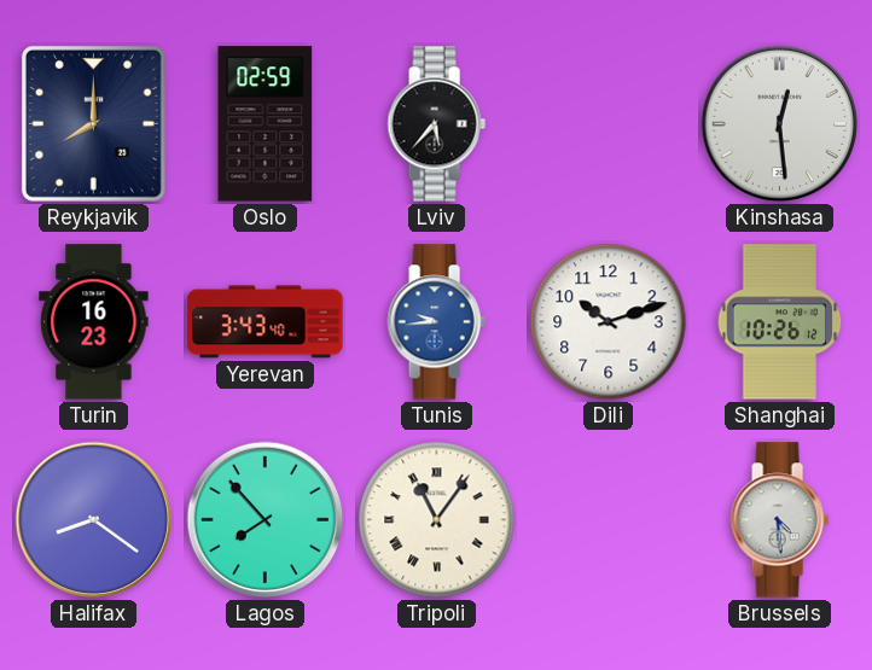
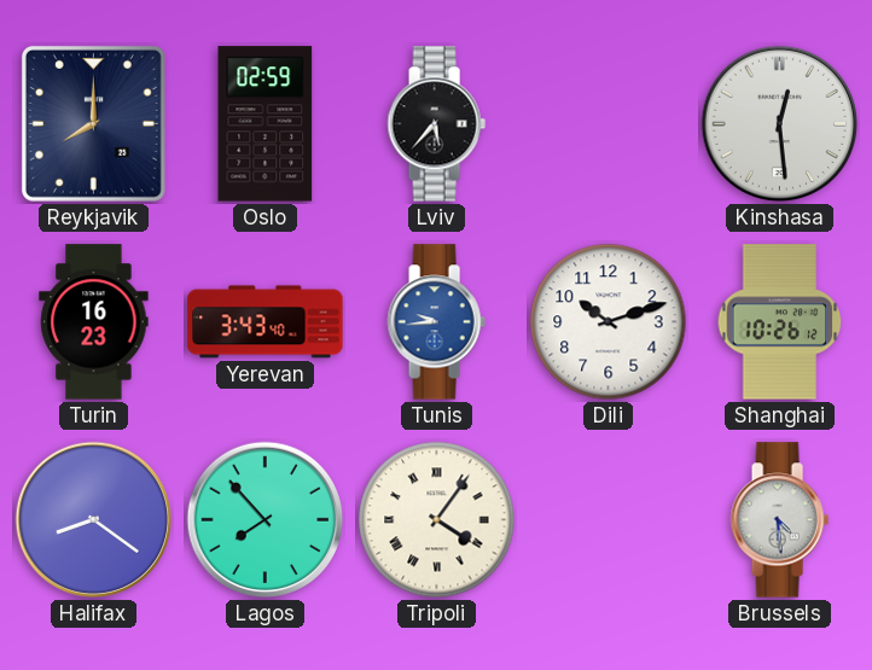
Tripoli: 11:06 -> 4:06
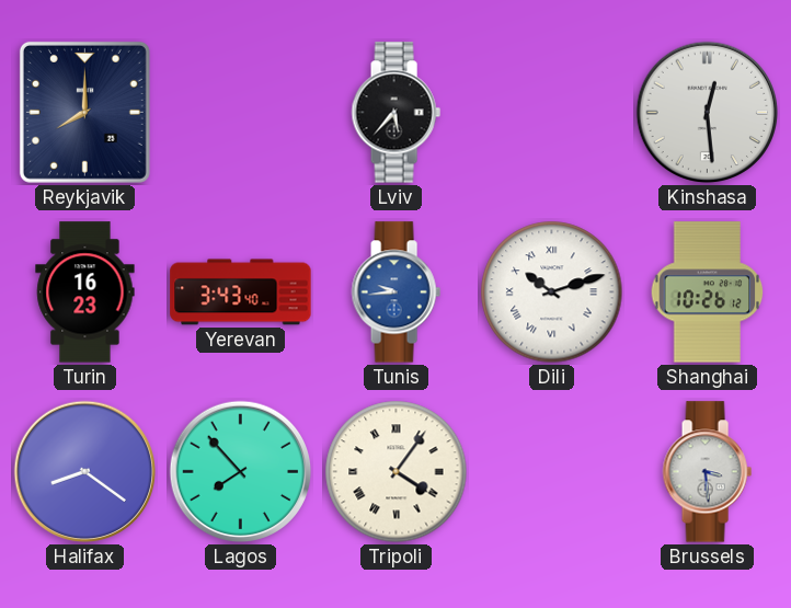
Oslo: 02:59 -> none
Dili numerals: Arabic -> Roman
Brussels: 4:29 -> 3:29
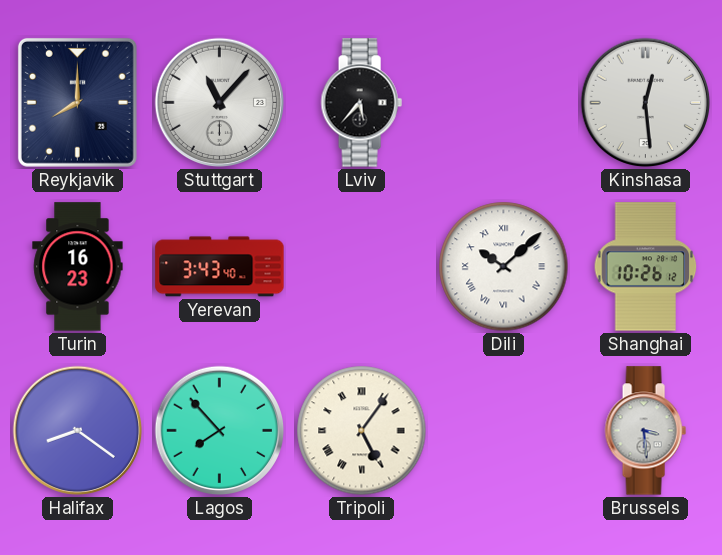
Stuttgart: none -> 11:07
Tunis: 9:44 -> none
Dili: 10:12 -> 10:08
Tripoli: 4:06 -> 5:06
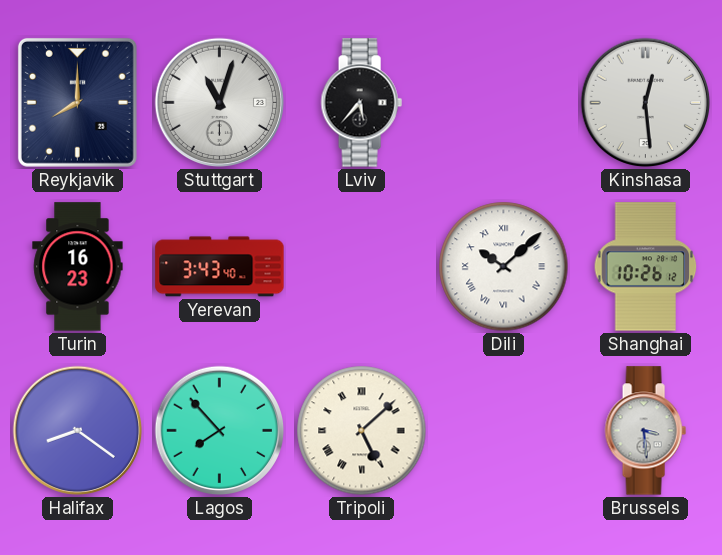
Stuttgart: 11:07 -> 11:03
Tripoli: 5:06 -> 5:08
